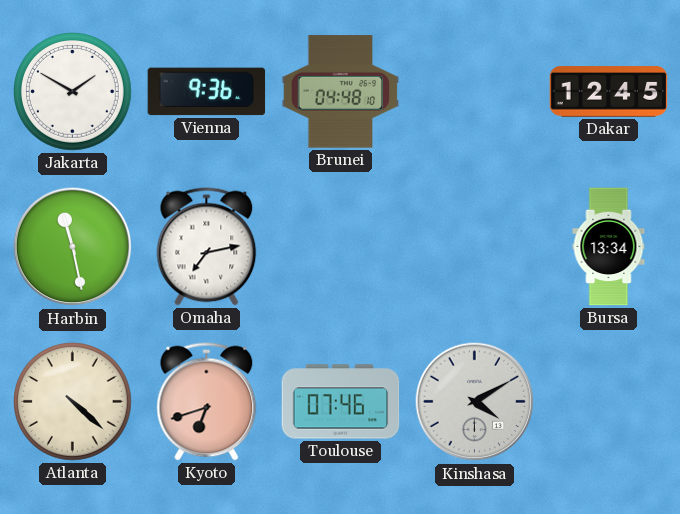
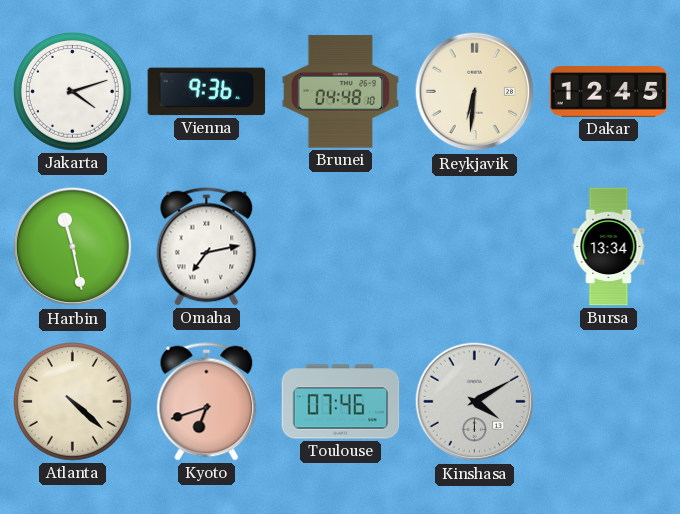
Jakarta: 1:50 -> 4:12
Reykjavik: none -> 6:31
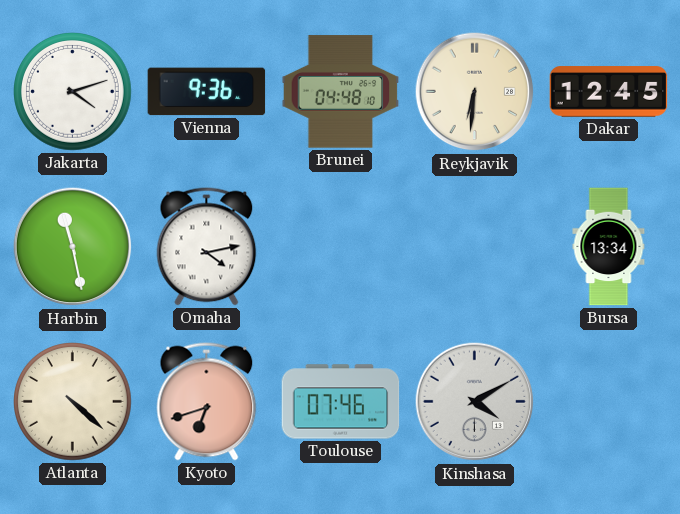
Omaha: 7:13 -> 4:13
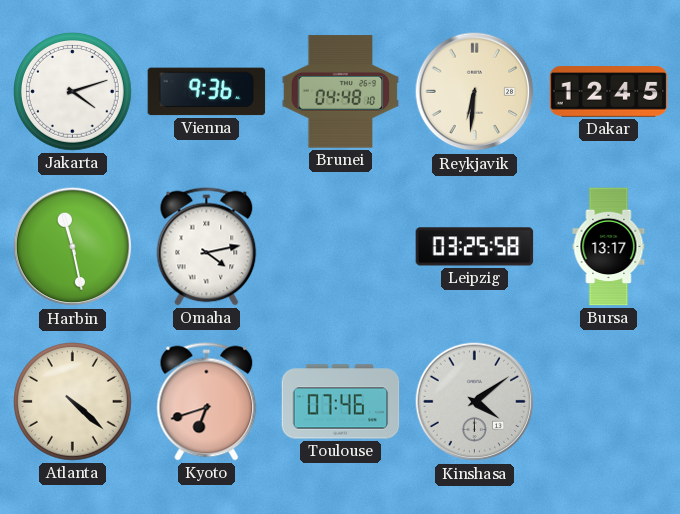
Leipzig: none -> 03:25
Bursa: 13:34 -> 13:17
Kinshasa: 4:10 -> 4:09
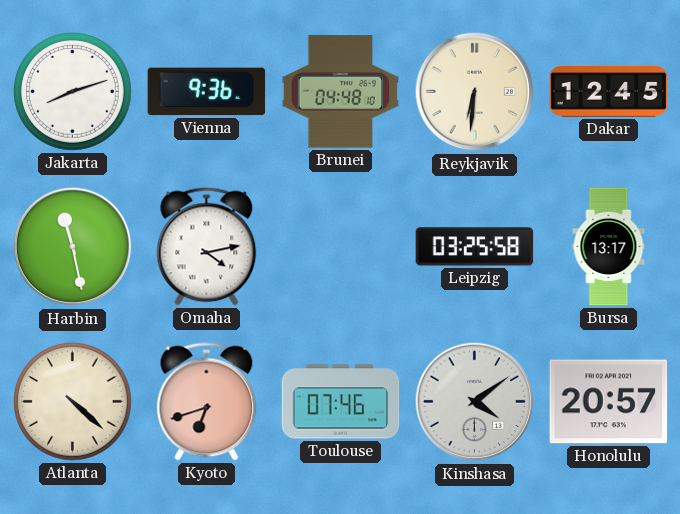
Jakarta: 4:12 -> 8:12
Honolulu: none -> 20:57
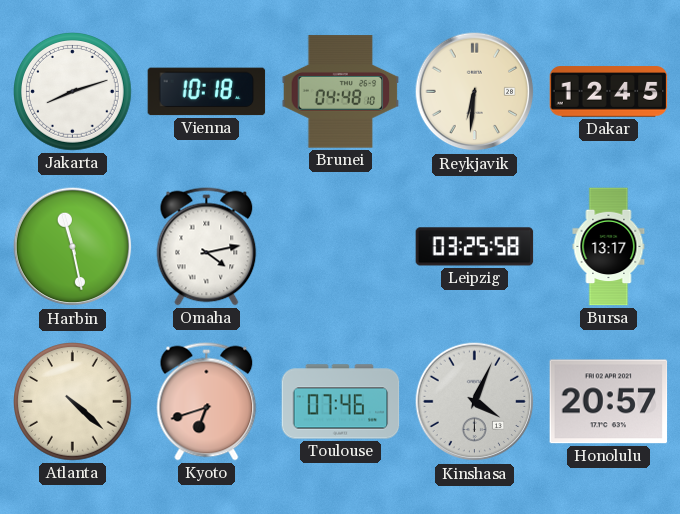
Vienna: 9:36 -> 10:18
Kinshasa: 4:09 -> 4:04
